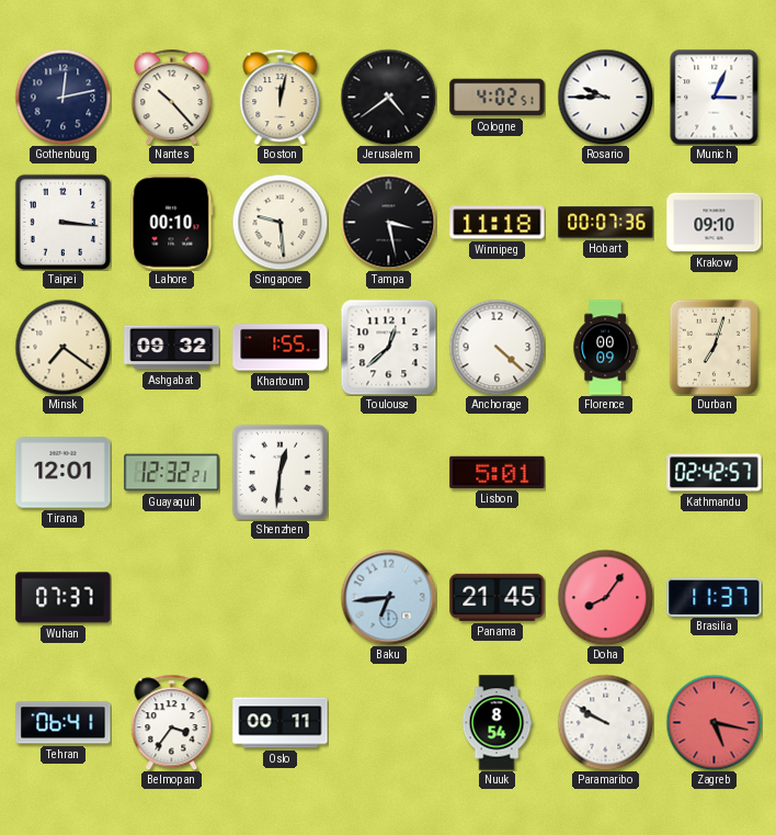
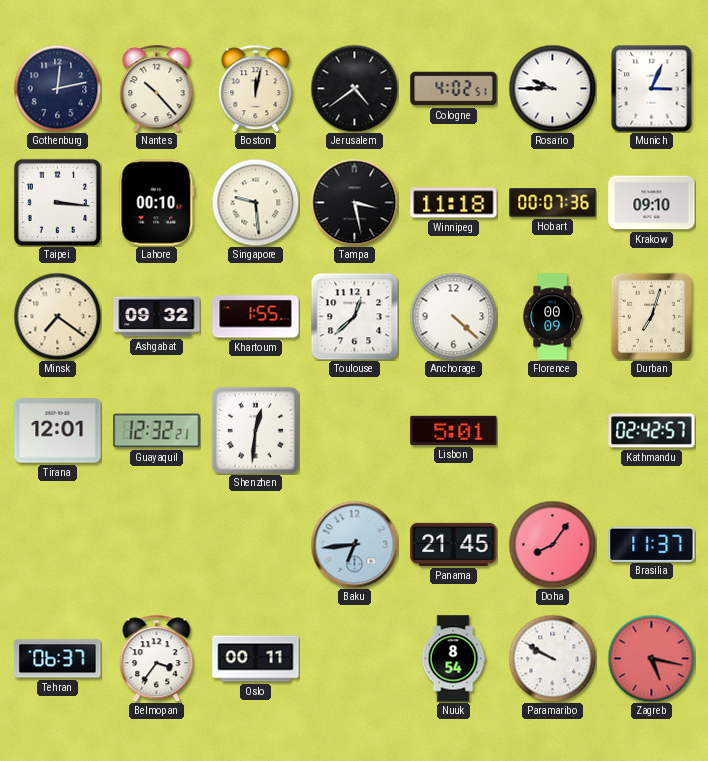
Wuhan: 07:37 -> none
Tehran: 06:41 -> 06:37
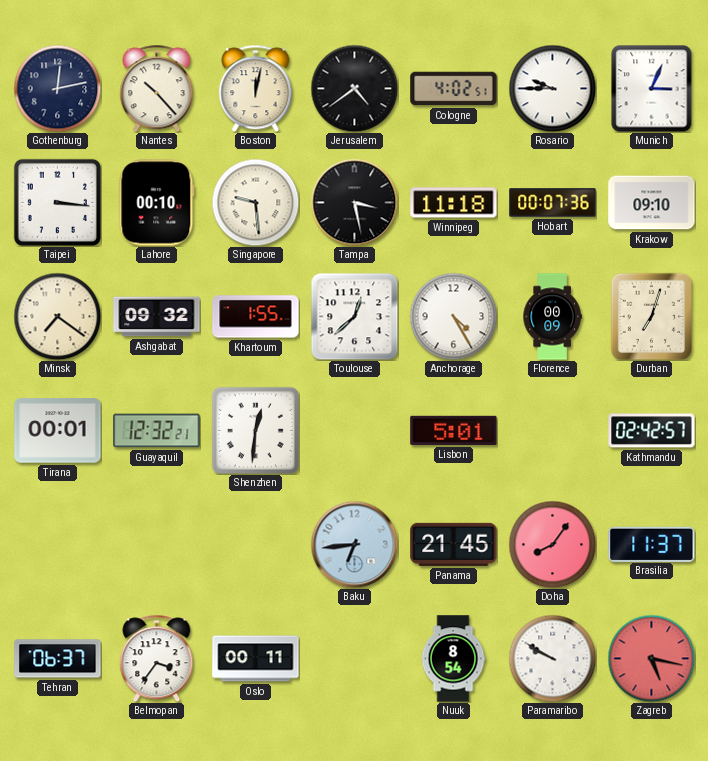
Anchorage: 4:22 -> 4:25
Tirana: 12:01 -> 00:01
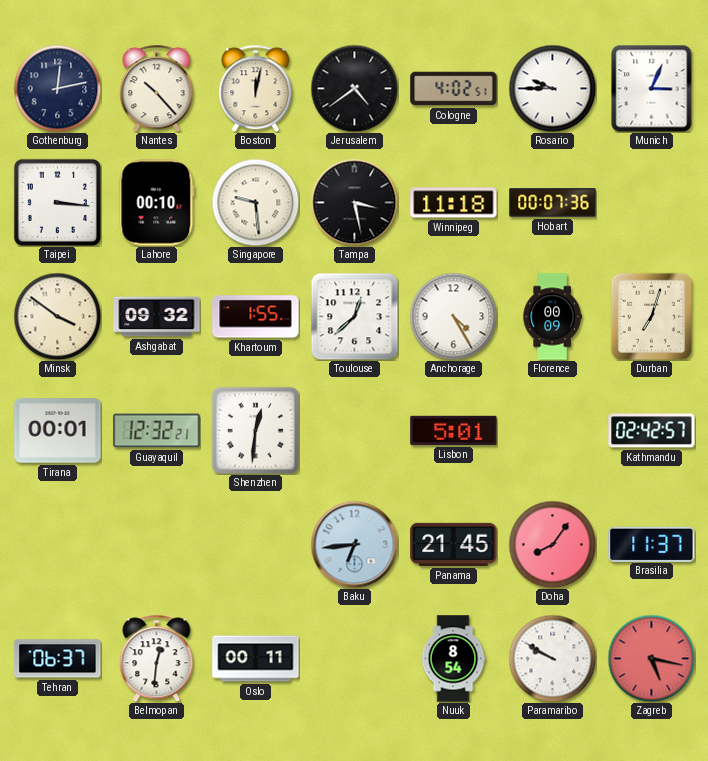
Krakow: 09:10 -> none
Minsk: 7:21 -> 3:51
Belmopan: 3:36 -> 12:31
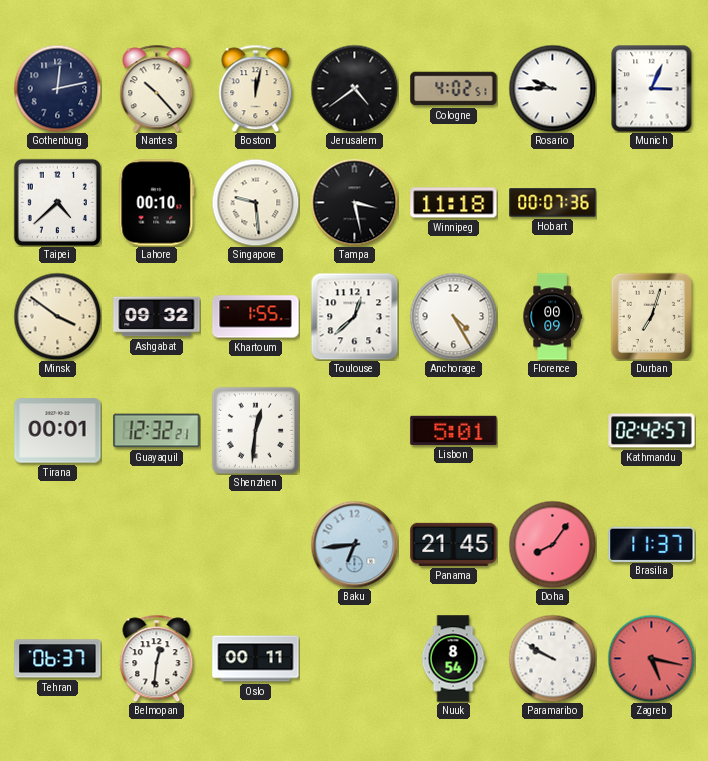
Taipei: 3:16 -> 4:38
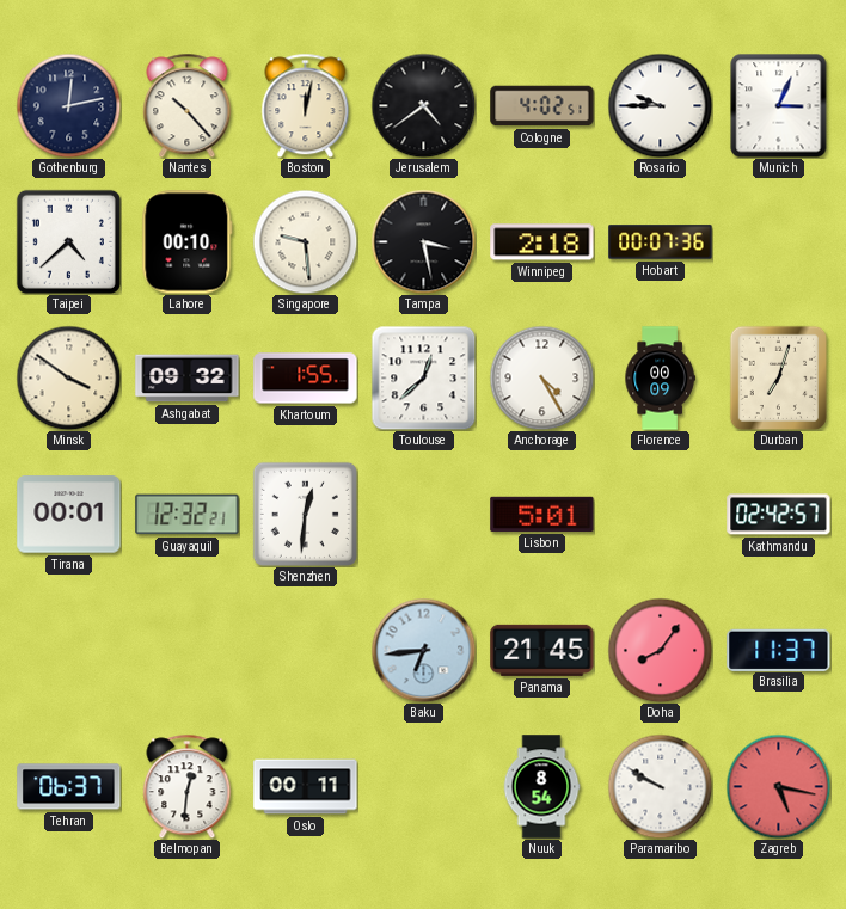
Winnipeg: 11:18 -> 2:18
